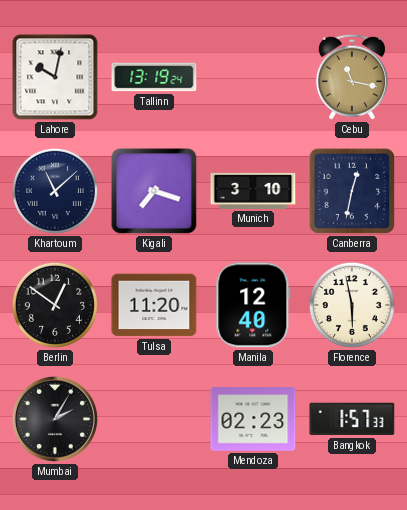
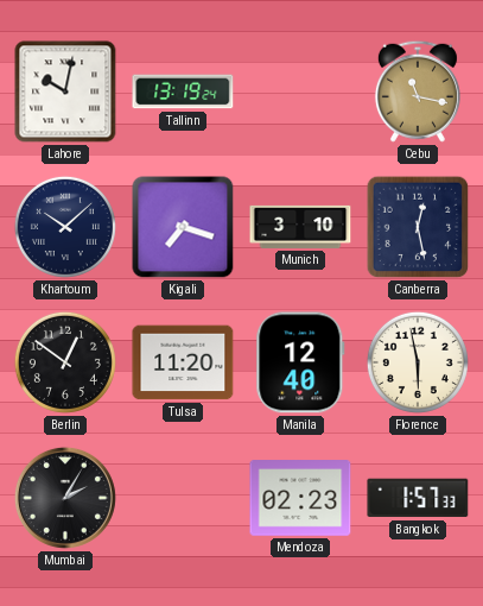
Khartoum: 11:08 -> 10:08
Canberra: 12:32 -> 12:28
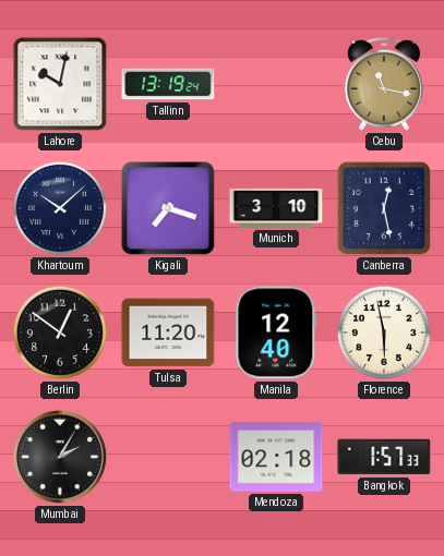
Mendoza: 02:23 -> 02:18
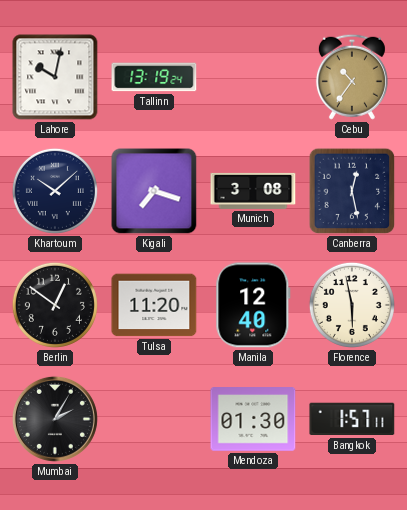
Cebu: 11:17 -> 10:36
Munich: 3:10 -> 3:08
Mendoza: 02:18 -> 01:30
Bangkok: 1:57:33 -> 1:57:11
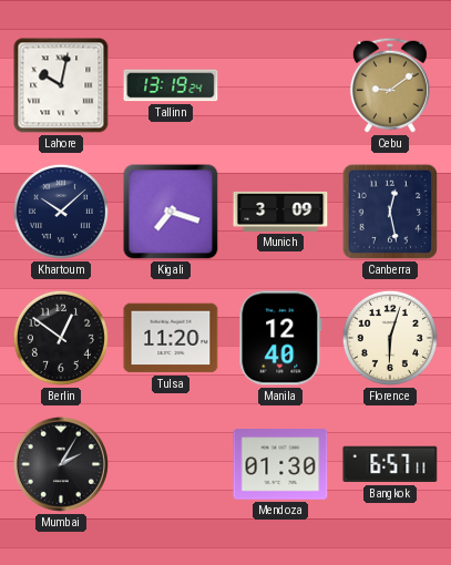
Cebu: 10:36 -> 9:09
Munich: 3:08 -> 3:09
Florence: 5:58 -> 6:03
Bangkok: 1:57 -> 6:57
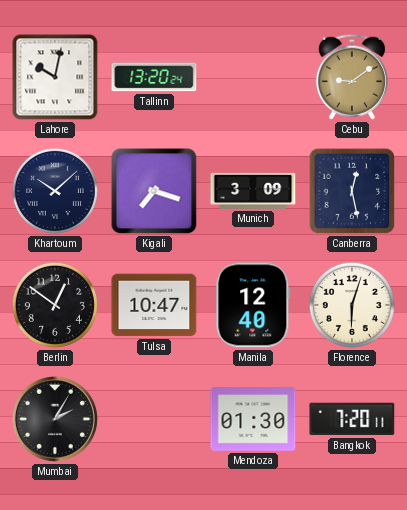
Tallinn: 13:19 -> 13:20
Tulsa: 11:20 -> 10:47
Bangkok: 6:57 -> 7:20
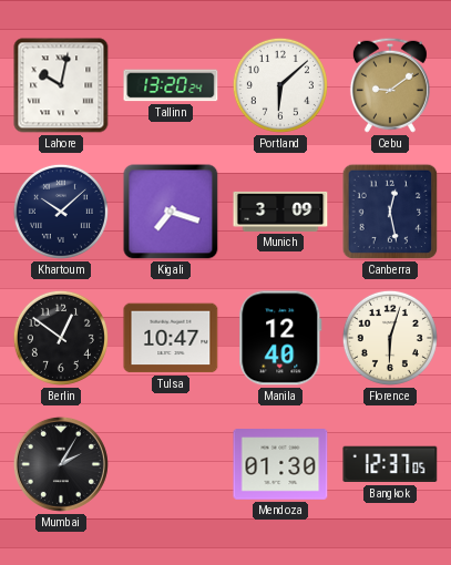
Portland: none -> 6:08
Bangkok: 7:20 -> 12:37
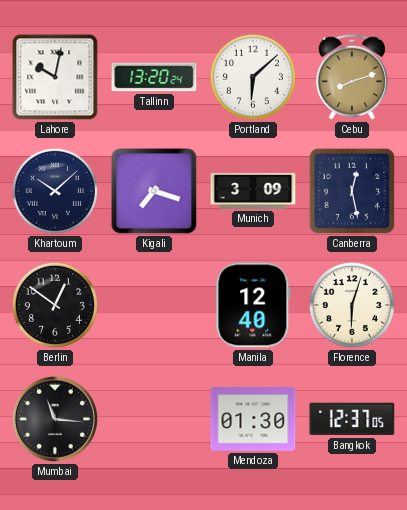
Cebu: 9:09 -> 8:12
Tulsa: 10:47 -> none
Mumbai: 2:05 -> 11:16
